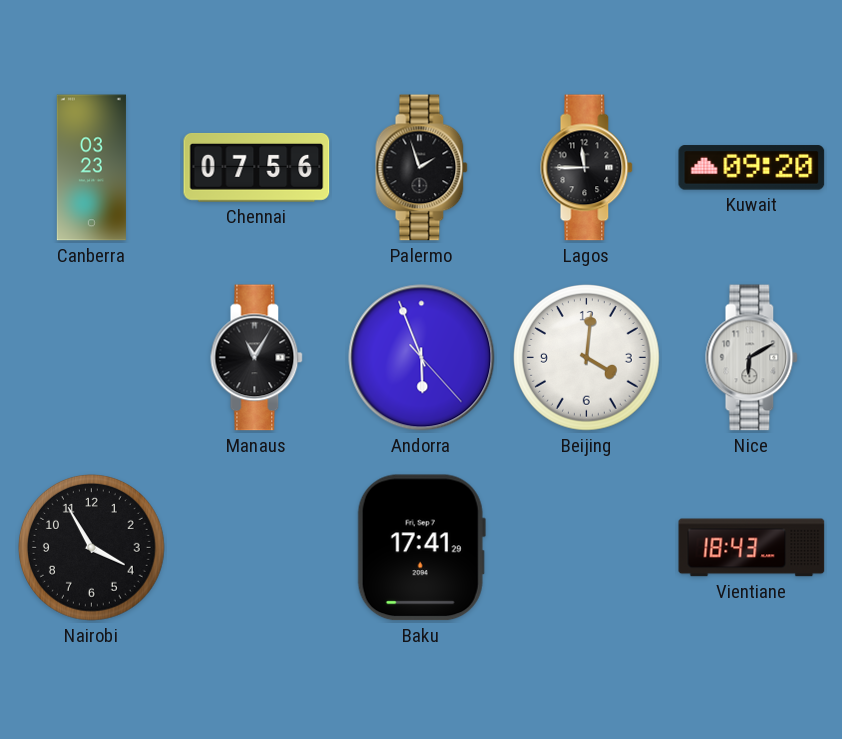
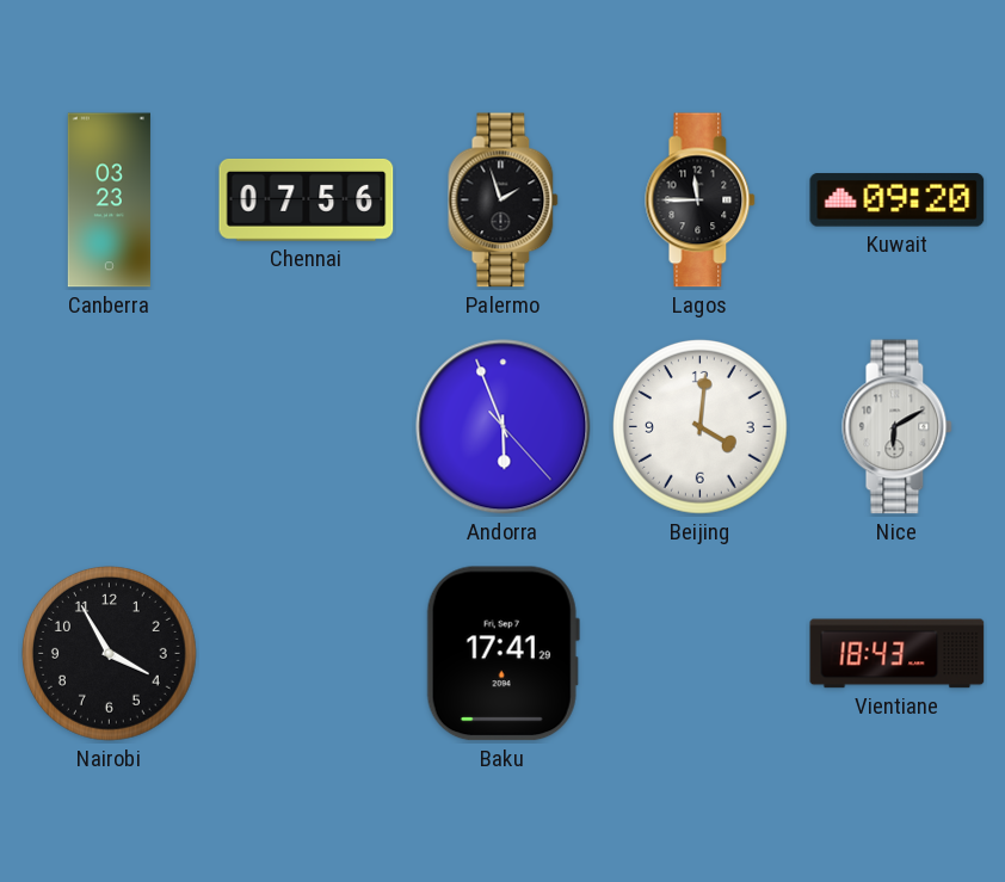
Manaus: 11:05 -> none
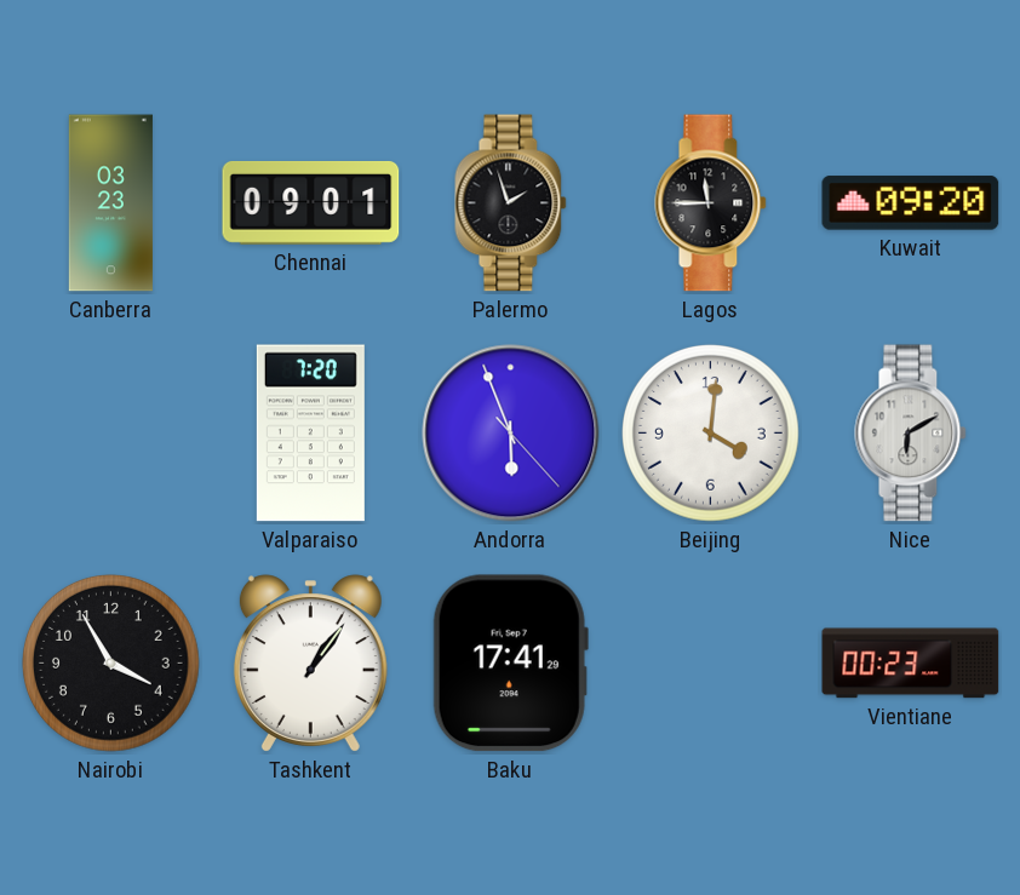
Chennai: 07:56 -> 09:01
Valparaiso: none -> 7:20
Tashkent: none -> 1:06
Vientiane: 18:43 -> 00:23
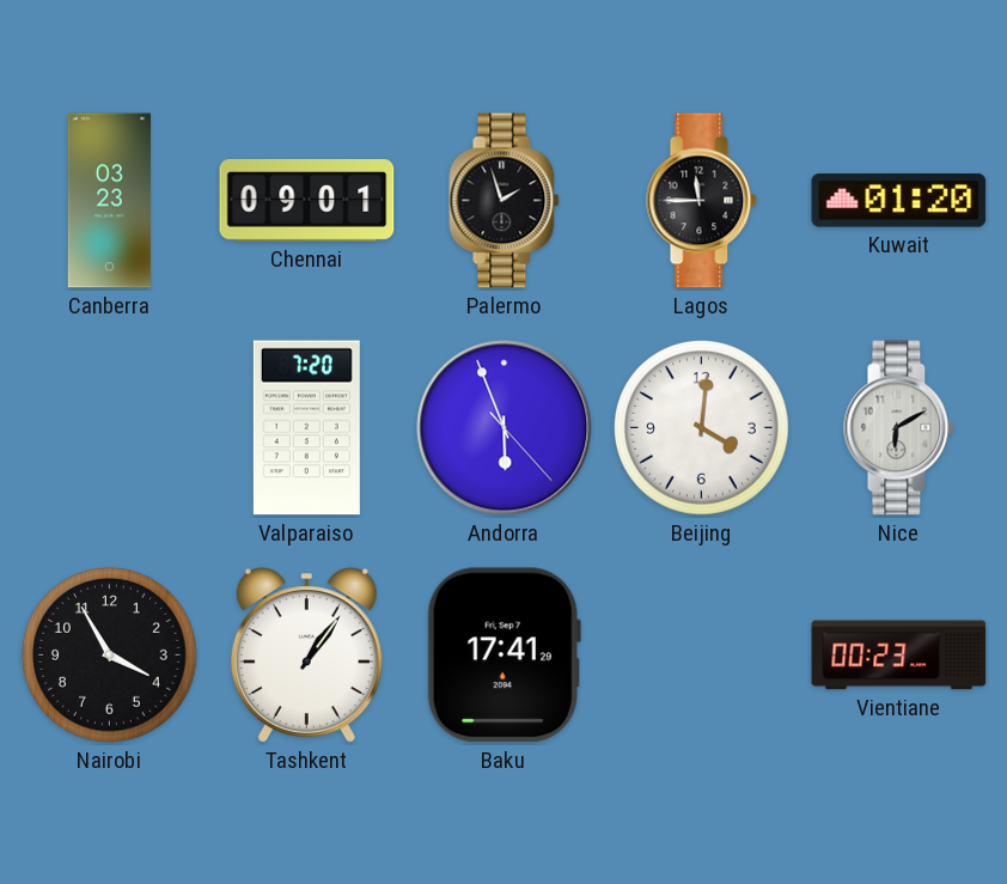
Kuwait: 09:20 -> 01:20
